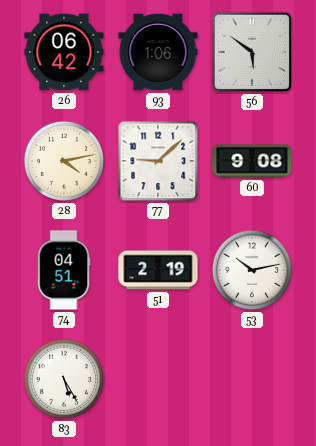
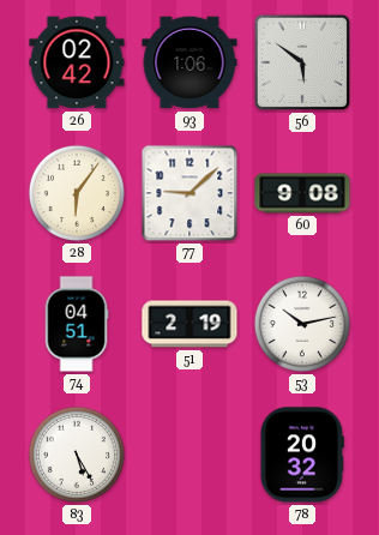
26: 06:42 -> 02:42
28: 4:13 -> 6:06
78: none -> 20:32
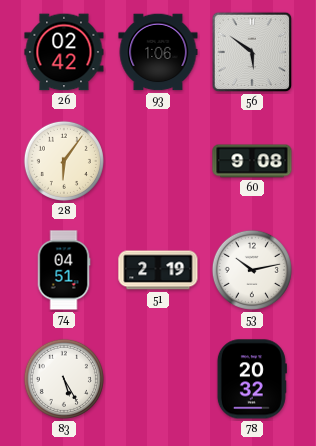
77: 9:08 -> none
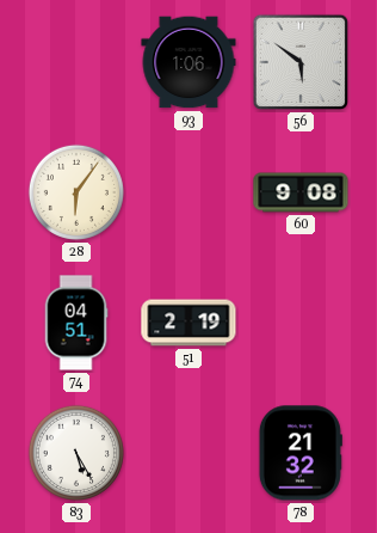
26: 02:42 -> none
53: 10:13 -> none
78: 20:32 -> 21:32
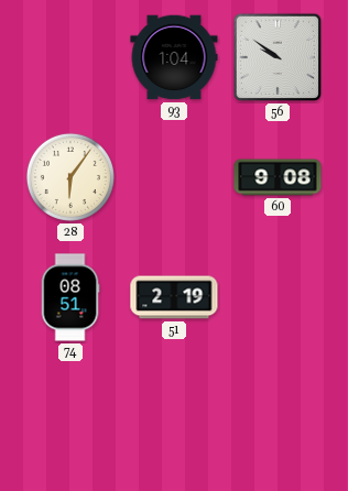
93: 1:06 -> 1:04
56: 5:51 -> 9:51
74: 04:51 -> 08:51
83: 5:25 -> none
78: 21:32 -> none
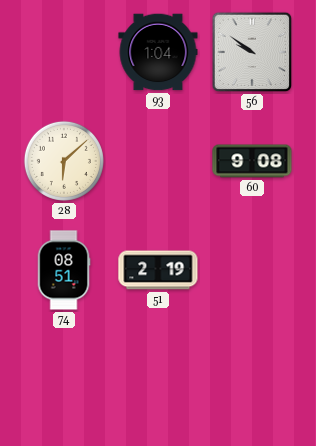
28: 6:06 -> 6:08
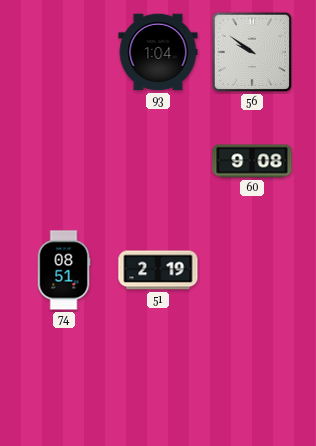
28: 6:08 -> none
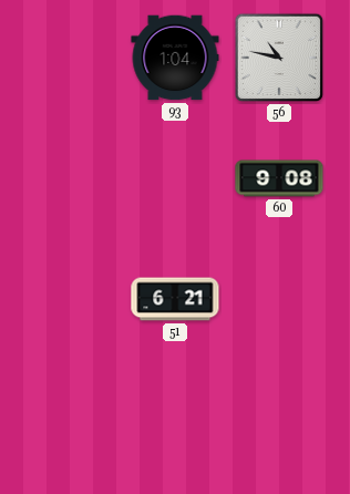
56: 9:51 -> 10:47
74: 08:51 -> none
51: 2:19 -> 6:21
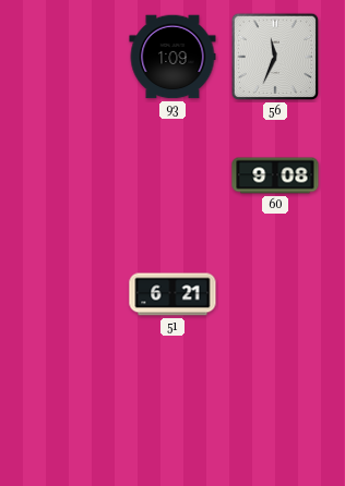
93: 1:04 -> 1:09
56: 10:47 -> 11:34
